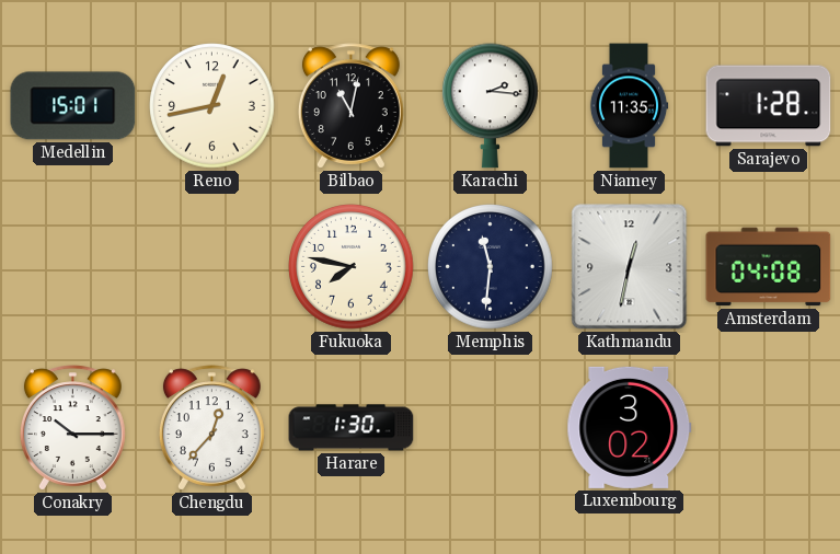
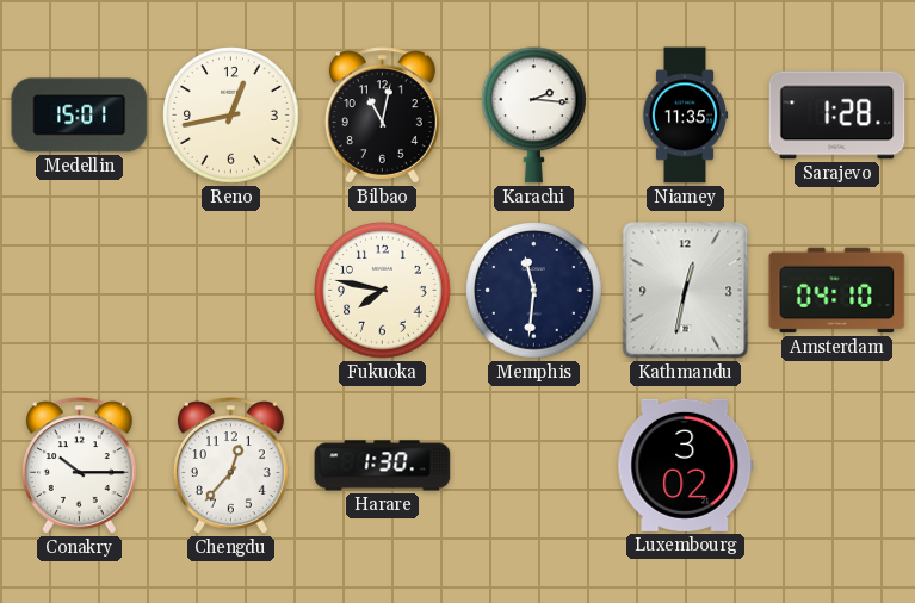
Amsterdam: 04:08 -> 04:10
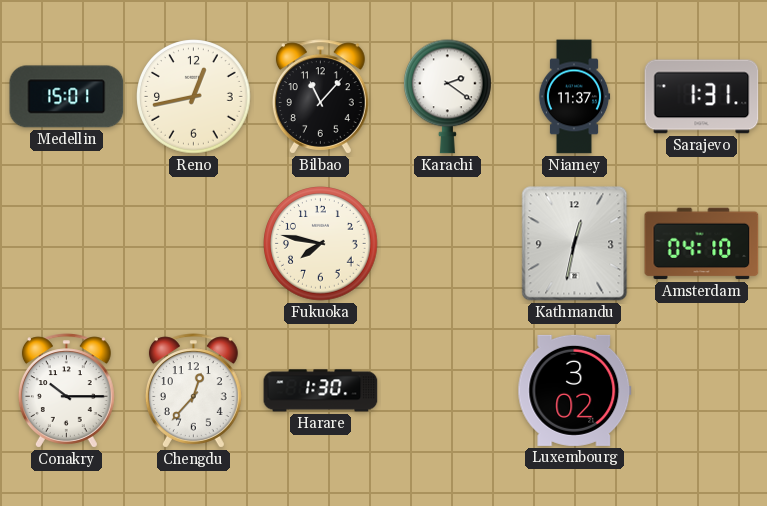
Bilbao: 11:02 -> 11:07
Karachi: 2:16 -> 2:21
Niamey: 11:35 -> 11:37
Sarajevo: 1:28 -> 1:31
Memphis: 11:31 -> none
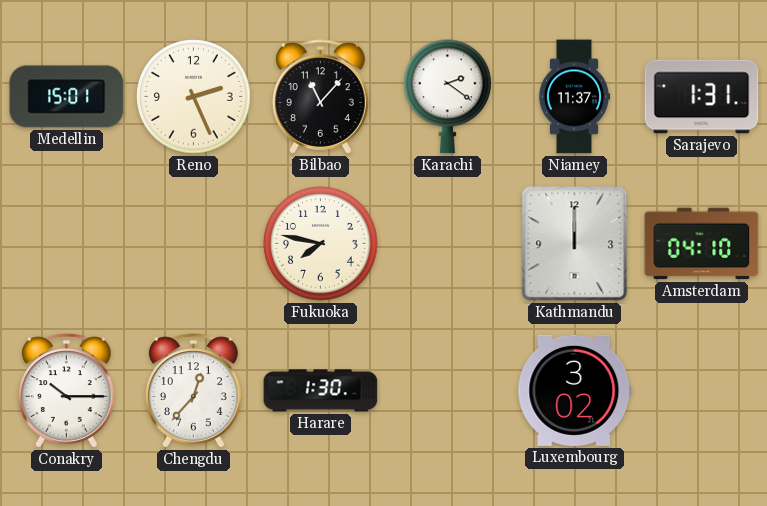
Reno: 12:43 -> 2:26
Kathmandu: 12:32 -> 12:00
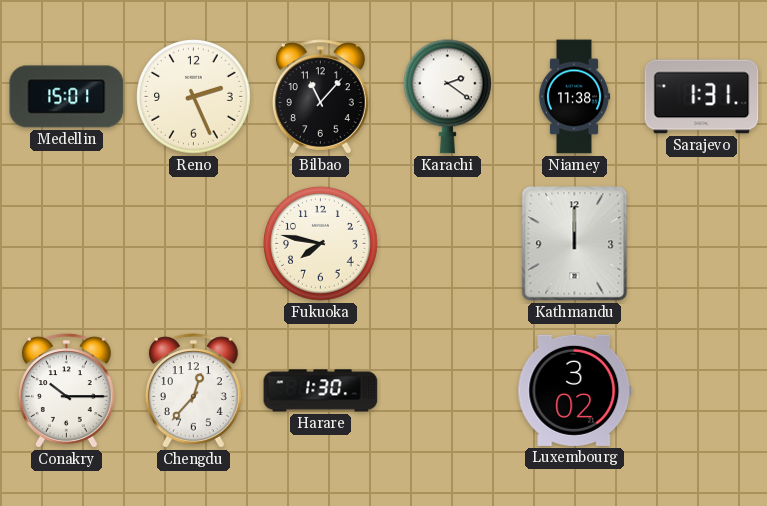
Niamey: 11:37 -> 11:38
Amsterdam: 04:10 -> none
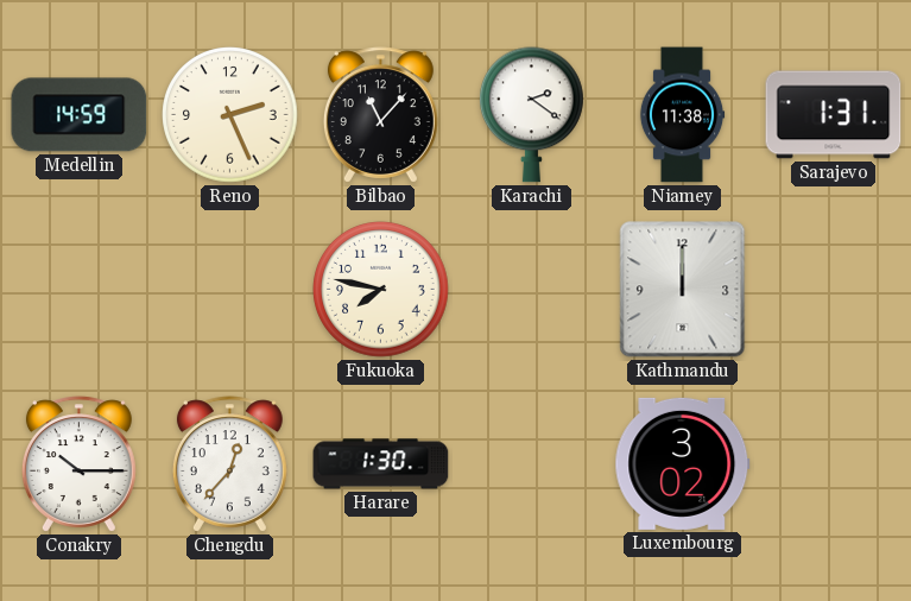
Medellin: 15:01 -> 14:59
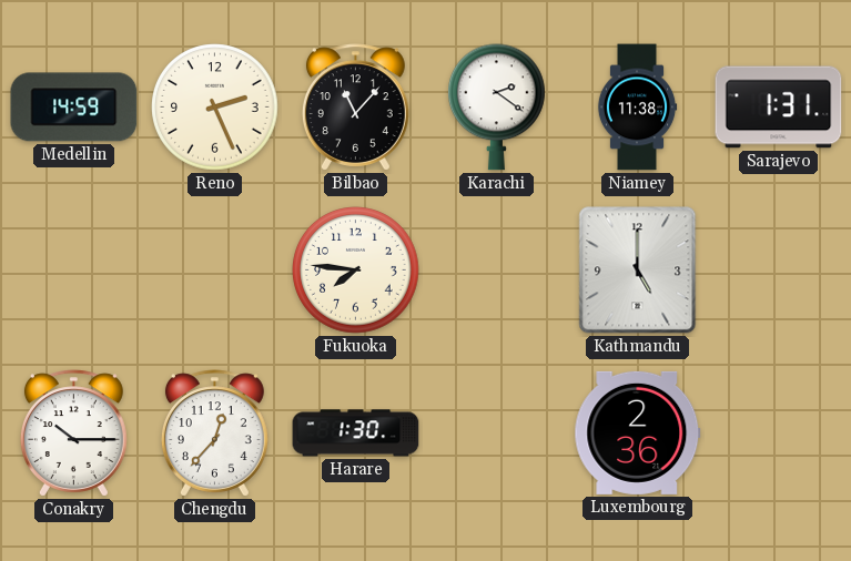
Fukuoka: 7:47 -> 7:46
Kathmandu: 12:00 -> 5:00
Luxembourg: 3:02 -> 2:36
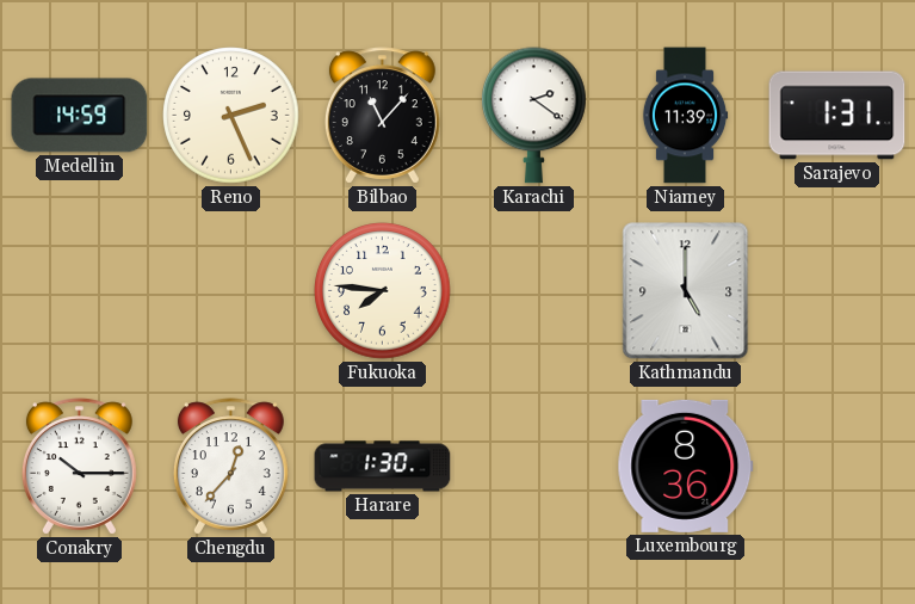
Niamey: 11:38 -> 11:39
Luxembourg: 2:36 -> 8:36
